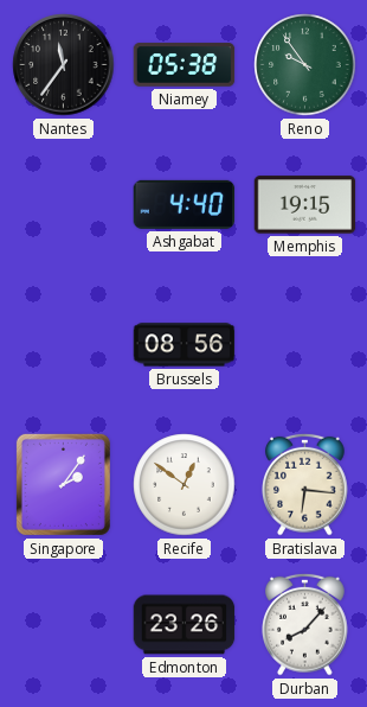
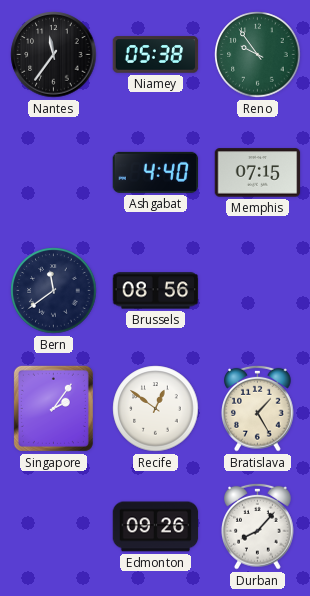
Memphis: 19:15 -> 07:15
Bern: none -> 11:39
Bratislava: 6:16 -> 1:25
Edmonton: 23:26 -> 09:26
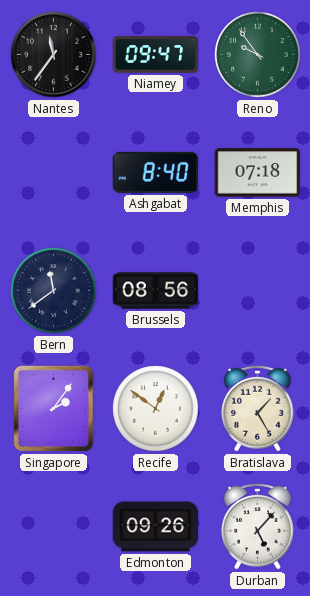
Niamey: 05:38 -> 09:47
Ashgabat: 4:40 -> 8:40
Memphis: 07:15 -> 07:18
Durban: 8:07 -> 5:07
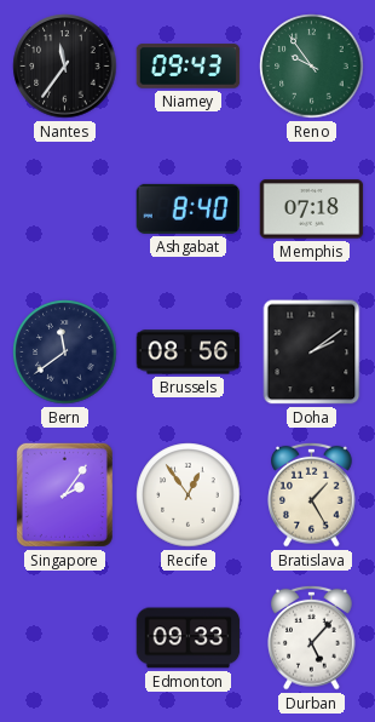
Niamey: 09:47 -> 09:43
Doha: none -> 2:09
Recife: 12:51 -> 12:54
Edmonton: 09:26 -> 09:33
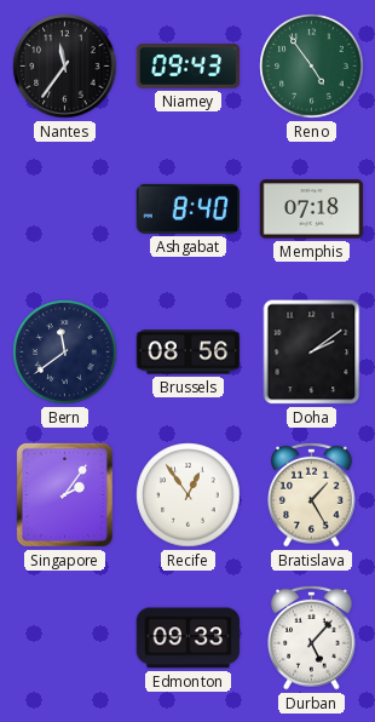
Reno: 9:54 -> 4:54
